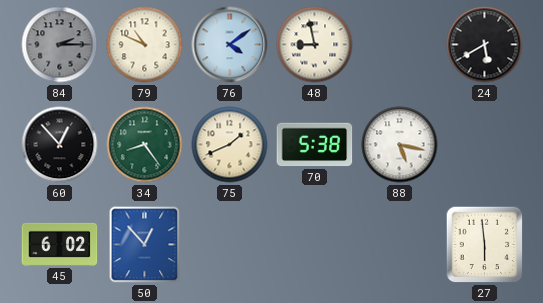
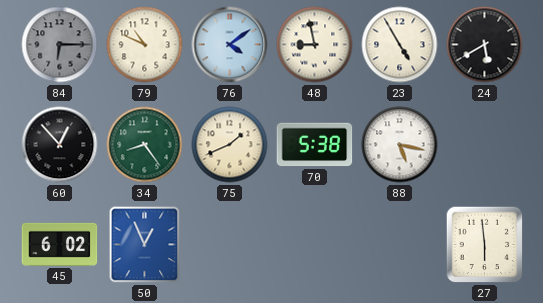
84: 2:15 -> 6:15
23: none -> 4:55
50: 12:53 -> 12:56
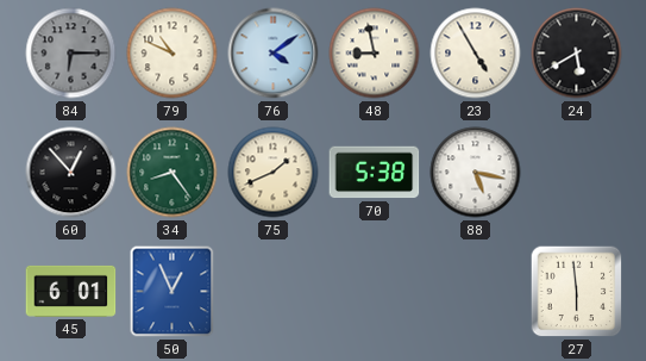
45: 6:02 -> 6:01
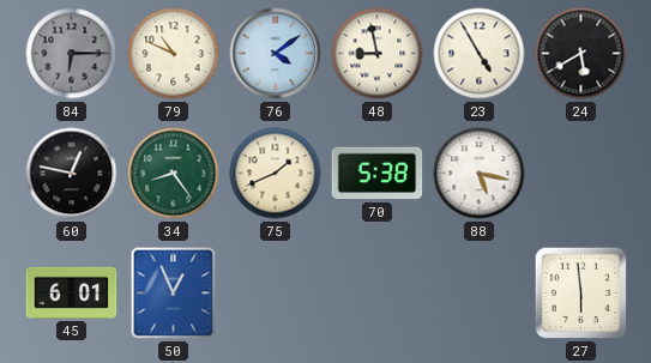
60: 12:53 -> 12:47
